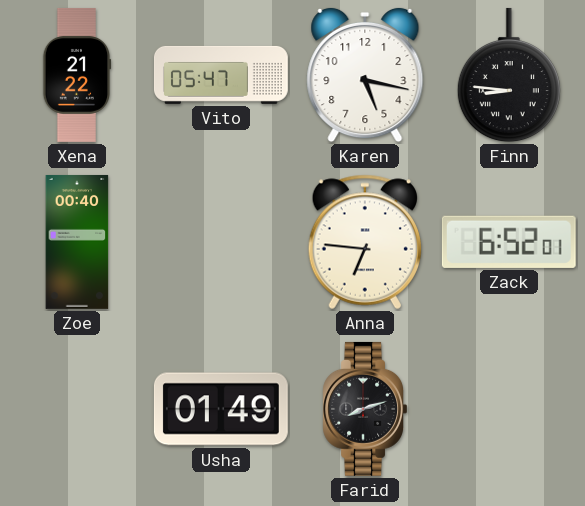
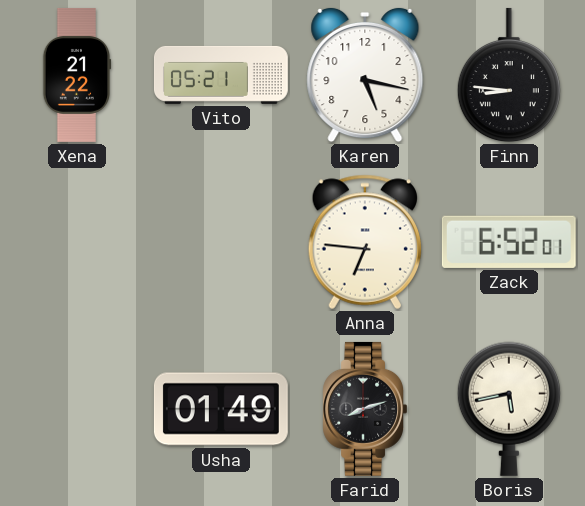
Vito: 05:47 -> 05:21
Zoe: 00:40 -> none
Boris: none -> 5:43
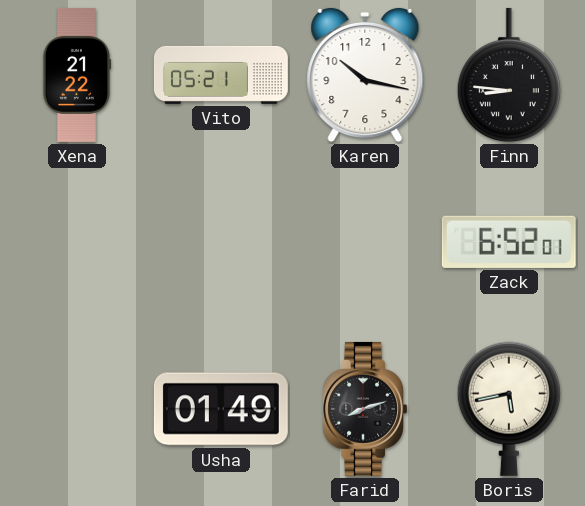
Karen: 5:17 -> 10:17
Anna: 6:46 -> none
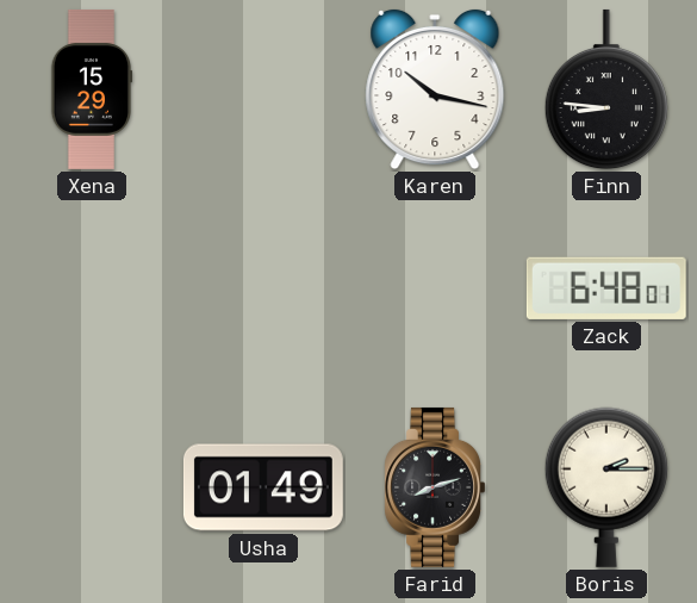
Xena: 21:22 -> 15:29
Vito: 05:21 -> none
Zack: 6:52 -> 6:48
Boris: 5:43 -> 2:15
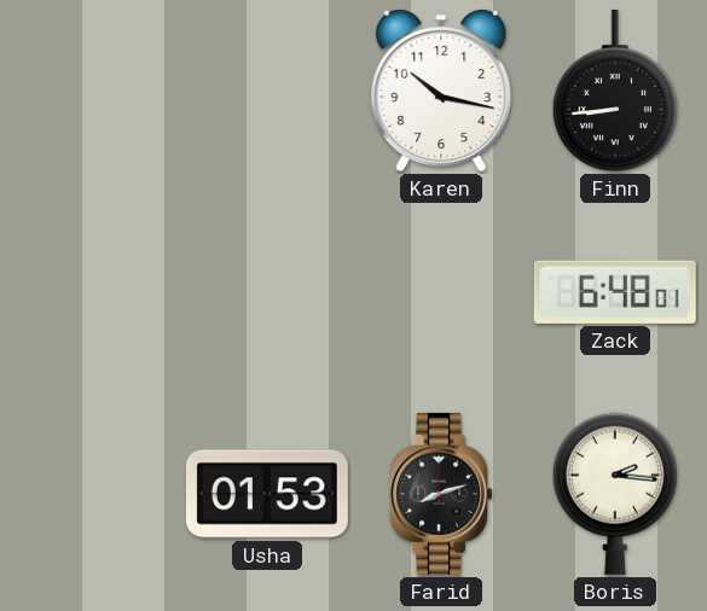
Xena: 15:29 -> none
Finn: 8:46 -> 8:44
Usha: 01:49 -> 01:53
Boris: 2:15 -> 2:16
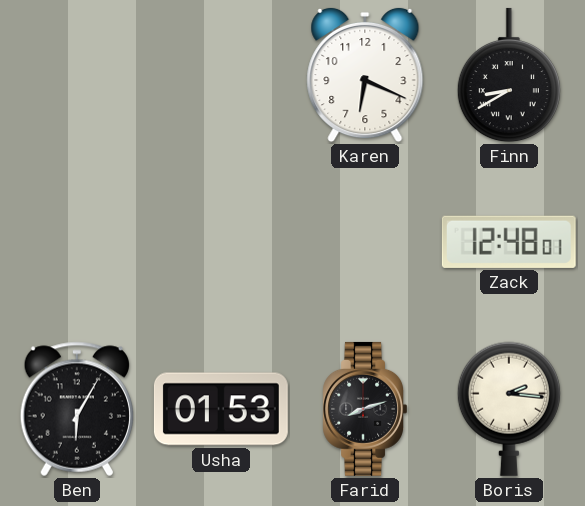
Karen: 10:17 -> 6:19
Finn: 8:44 -> 8:40
Zack: 6:48 -> 12:48
Ben: none -> 6:05
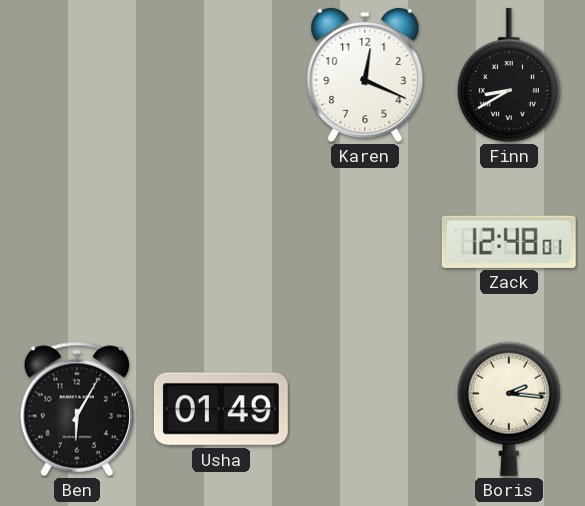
Karen: 6:19 -> 12:19
Usha: 01:53 -> 01:49
Farid: 8:12 -> none
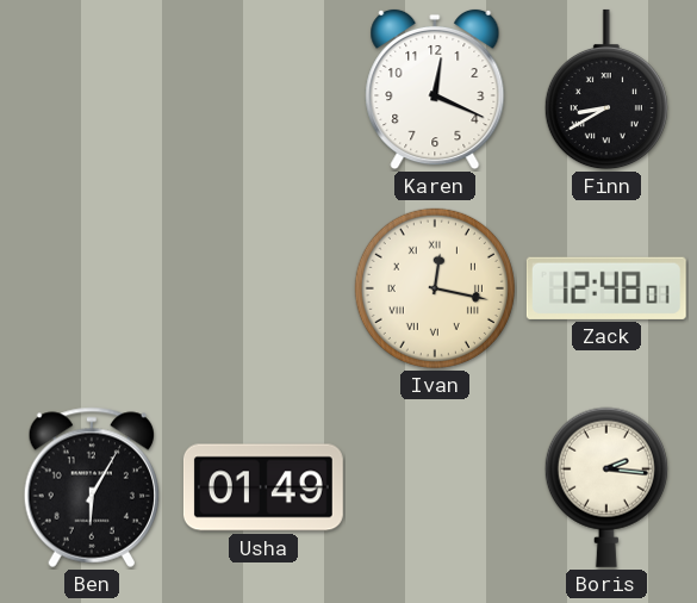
Ivan: none -> 12:17
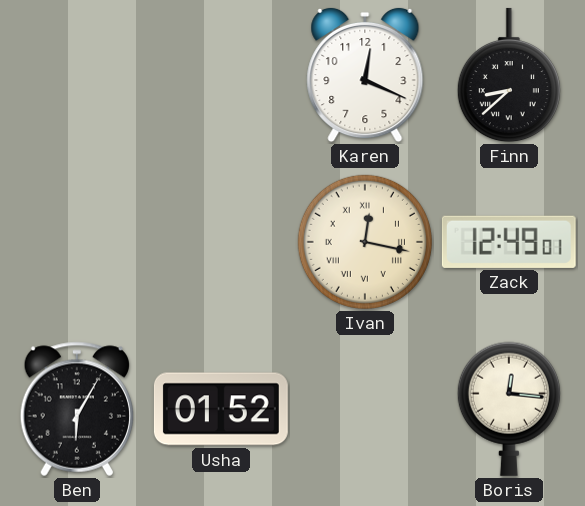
Finn: 8:40 -> 8:38
Zack: 12:48 -> 12:49
Usha: 01:49 -> 01:52
Boris: 2:16 -> 12:16
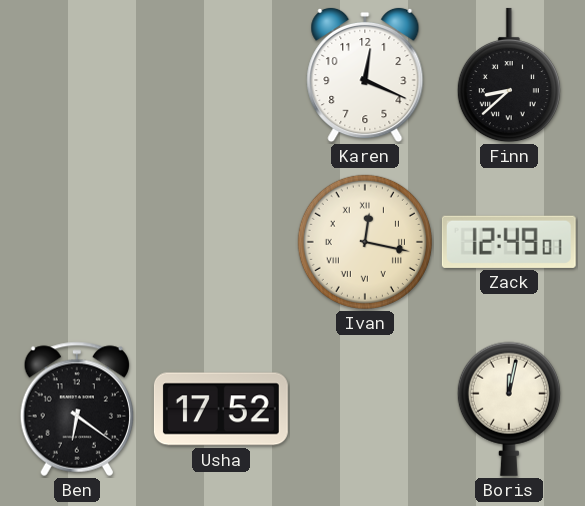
Ben: 6:05 -> 6:21
Usha: 01:52 -> 17:52
Boris: 12:16 -> 12:02
